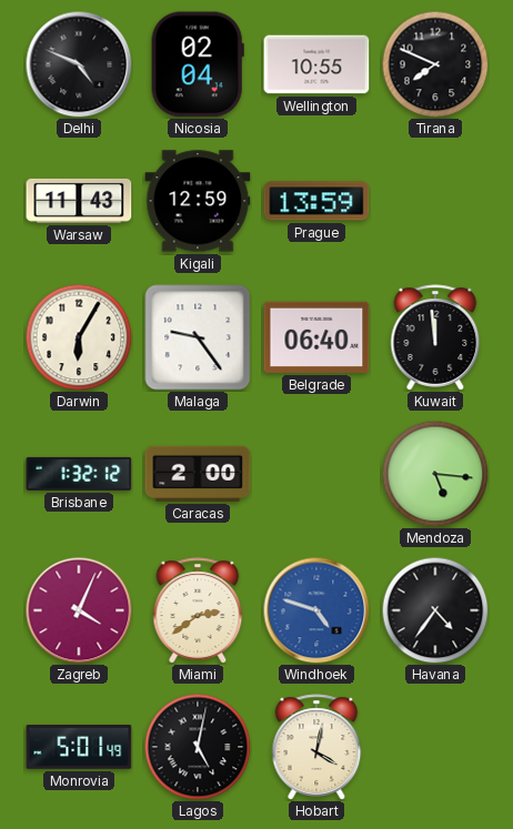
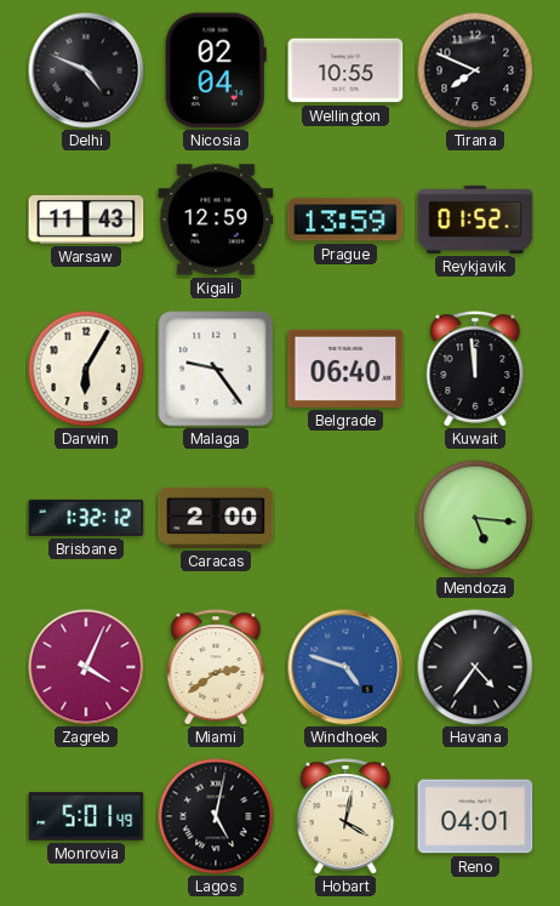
Reykjavik: none -> 01:52
Reno: none -> 04:01
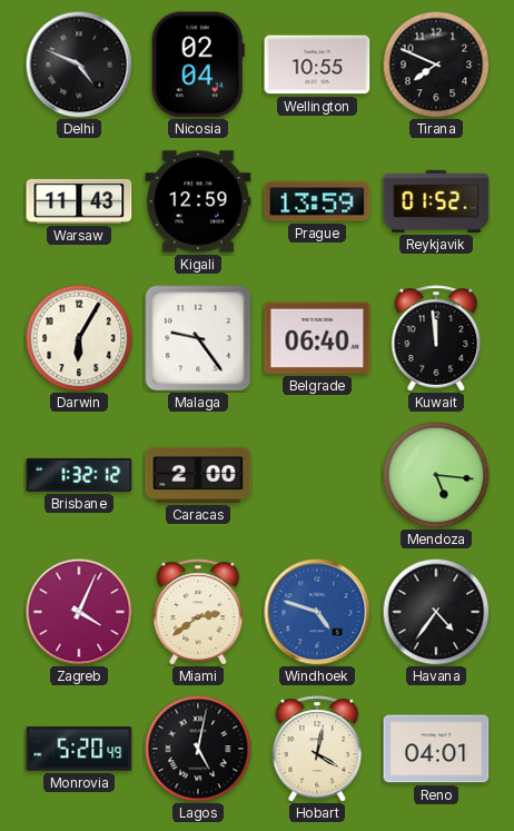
Monrovia: 5:01 -> 5:20
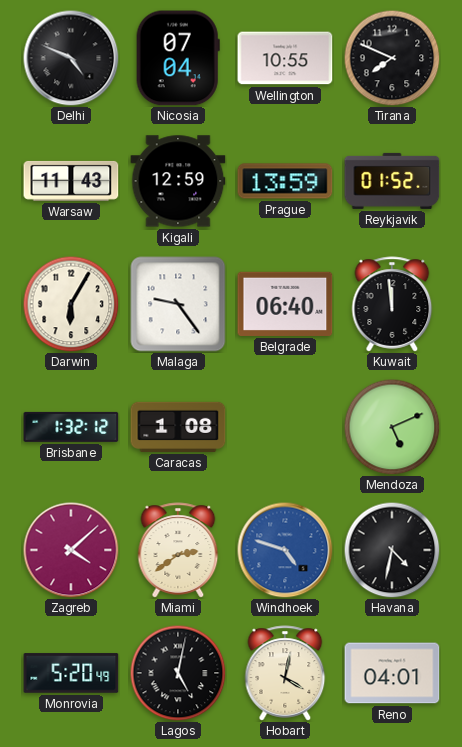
Nicosia: 02:04 -> 07:04
Caracas: 2:00 -> 1:08
Mendoza: 5:16 -> 5:11
Zagreb: 4:04 -> 4:08
Havana: 4:36 -> 4:32
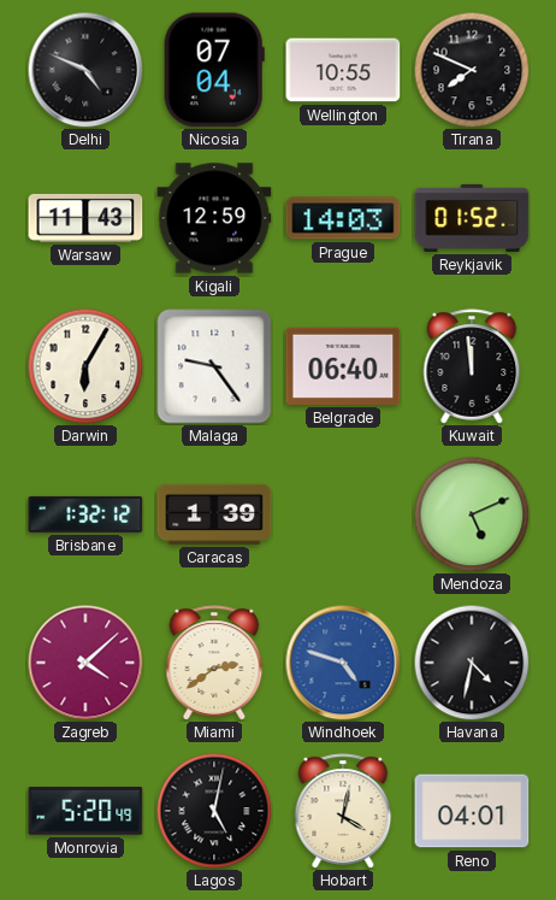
Prague: 13:59 -> 14:03
Caracas: 1:08 -> 1:39
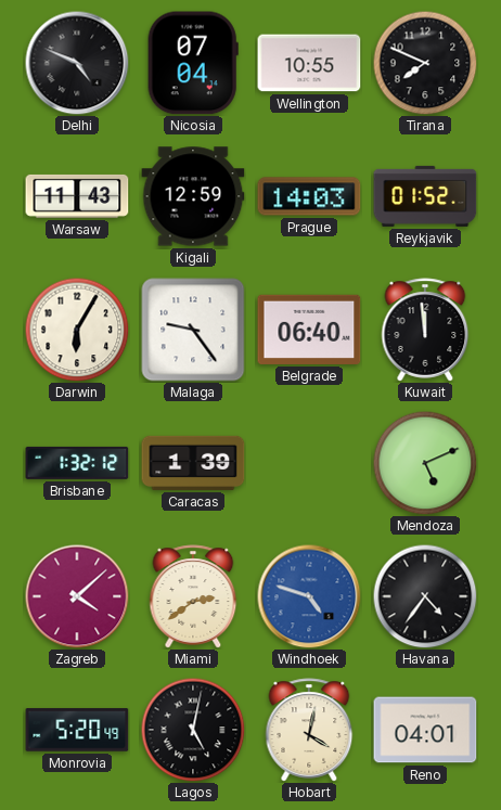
Havana: 4:32 -> 4:36
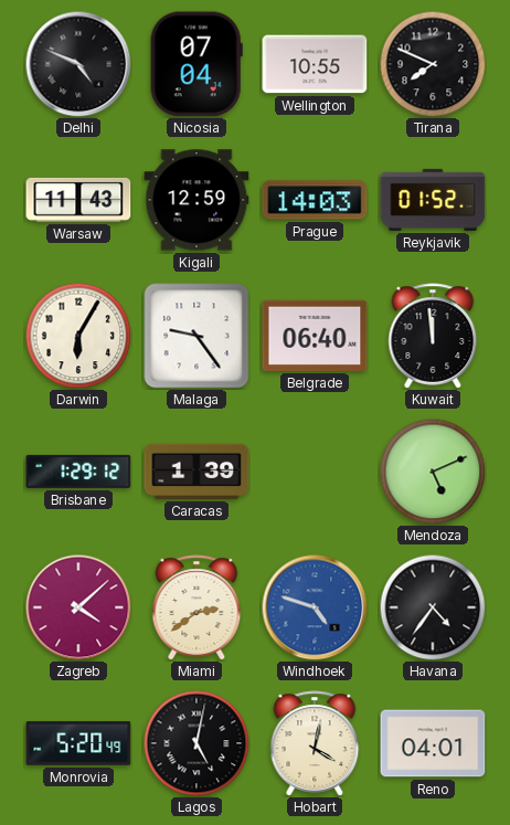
Brisbane: 1:32 -> 1:29
